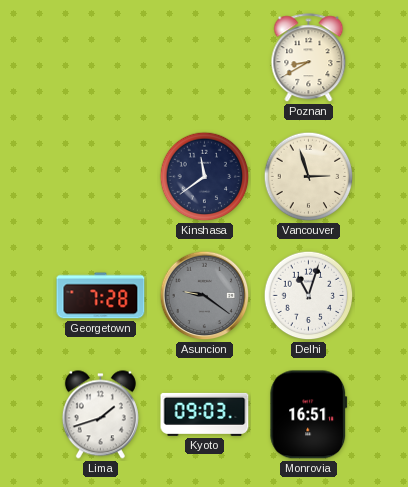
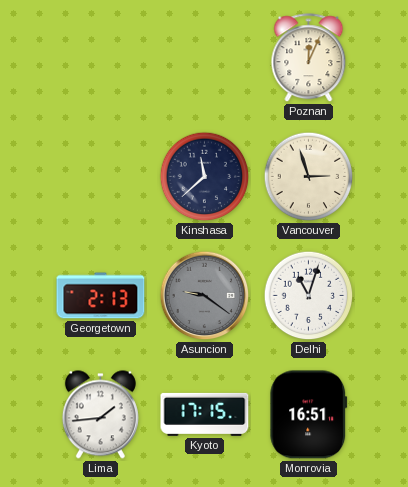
Poznan: 8:40 -> 12:04
Kinshasa: 11:39 -> 11:38
Georgetown: 7:28 -> 2:13
Lima: 1:42 -> 1:44
Kyoto: 09:03 -> 17:15
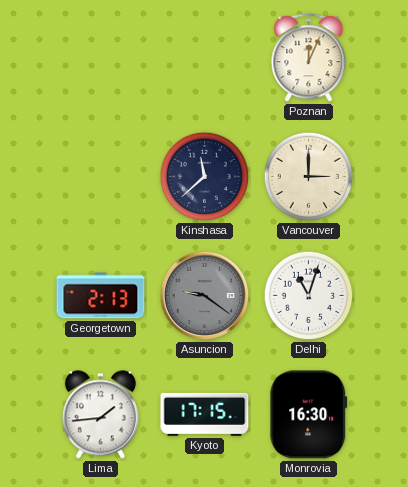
Vancouver: 2:57 -> 3:00
Monrovia: 16:51 -> 16:30
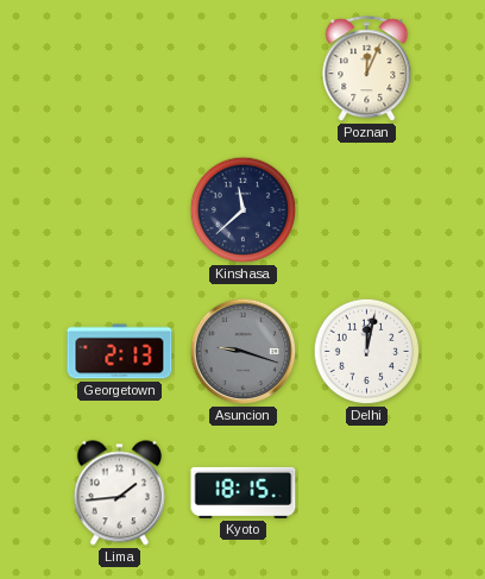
Vancouver: 3:00 -> none
Asuncion: 9:21 -> 9:18
Delhi: 11:03 -> 12:02
Kyoto: 17:15 -> 18:15
Monrovia: 16:30 -> none
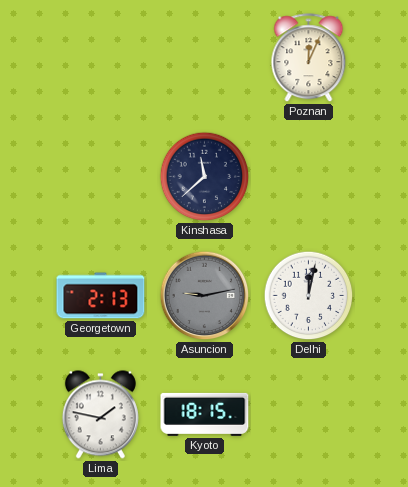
Asuncion: 9:18 -> 9:13
Lima: 1:44 -> 1:47
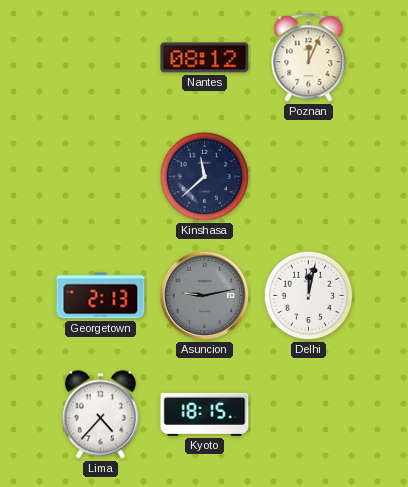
Nantes: none -> 08:12
Lima: 1:47 -> 4:37
